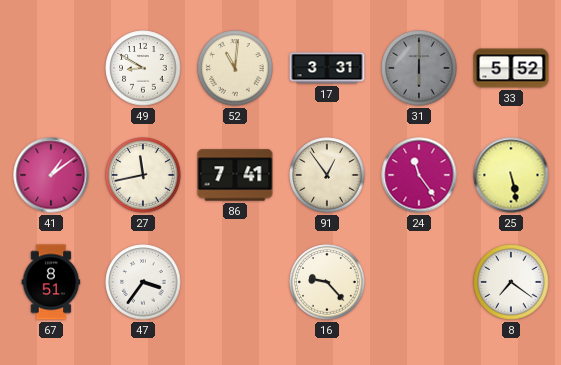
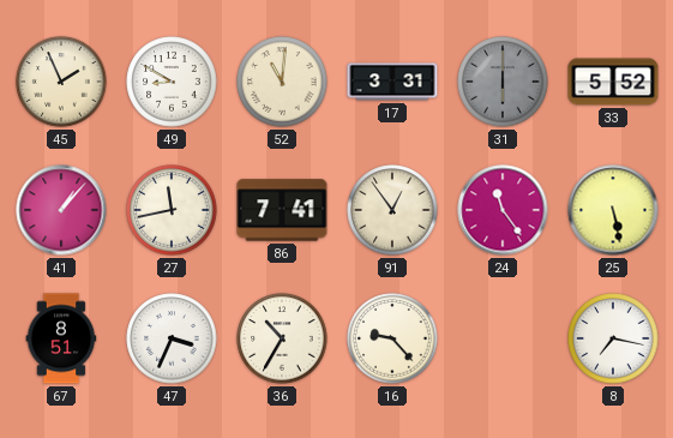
45: none -> 1:56
41: 1:09 -> 1:07
47: 3:36 -> 3:34
36: none -> 10:35
8: 7:21 -> 7:17
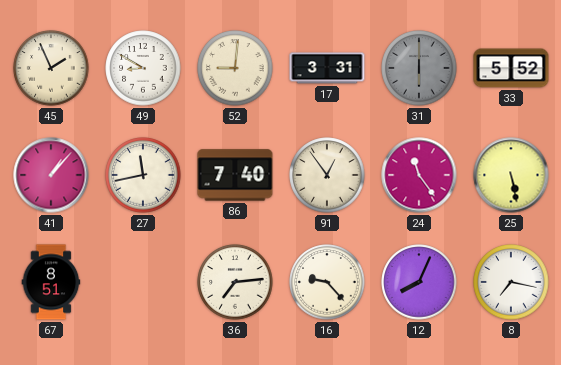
52: 11:01 -> 9:01
86: 7:41 -> 7:40
47: 3:34 -> none
36: 10:35 -> 7:14
12: none -> 8:04
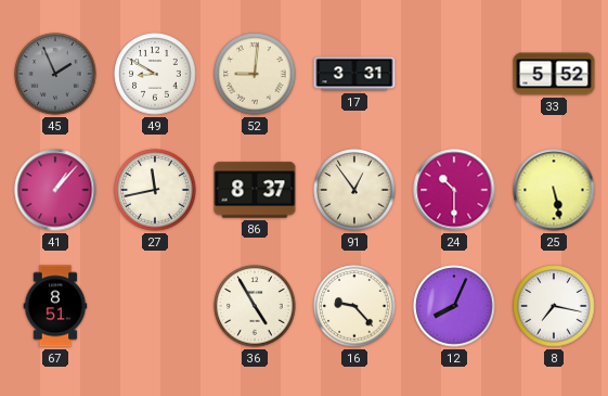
45 dial: cream -> grey
31: 6:00 -> none
86: 7:40 -> 8:37
24: 11:24 -> 10:30
36: 7:14 -> 4:55
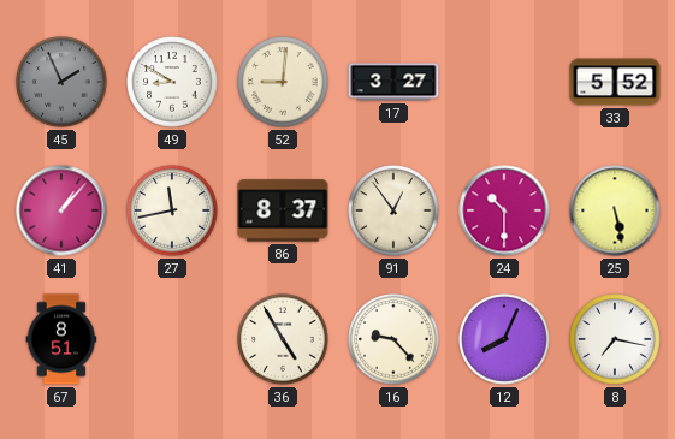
17: 3:31 -> 3:27
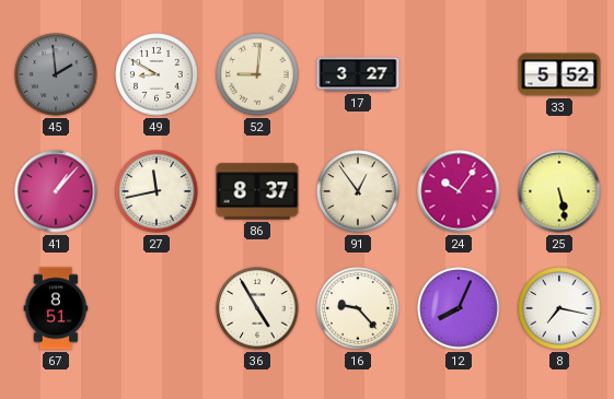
45: 1:56 -> 1:59
24: 10:30 -> 10:06
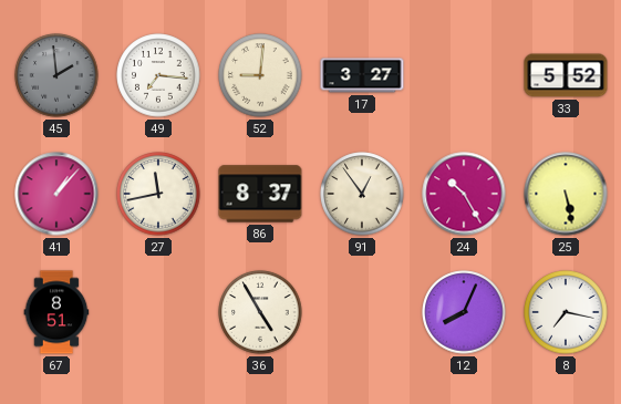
49: 8:50 -> 7:16
24: 10:06 -> 10:25
16: 9:23 -> none
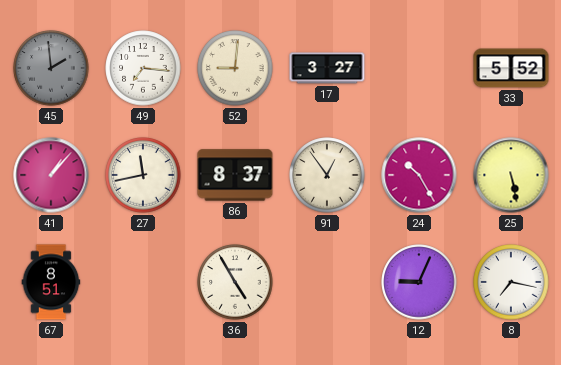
12: 8:04 -> 9:04
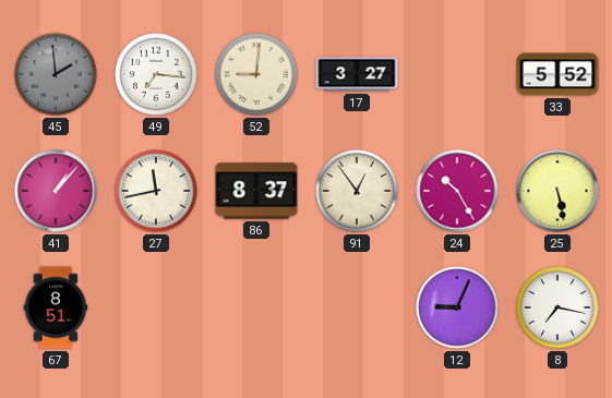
36: 4:55 -> none
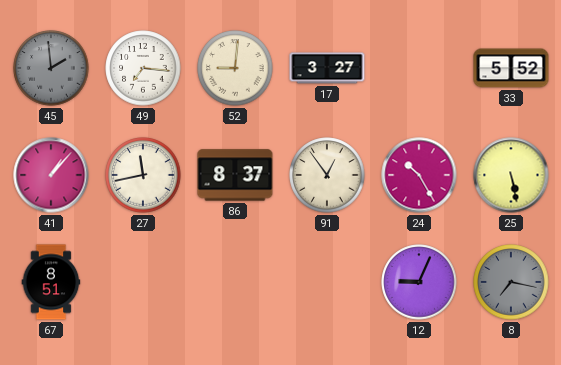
8 dial: white -> grey
